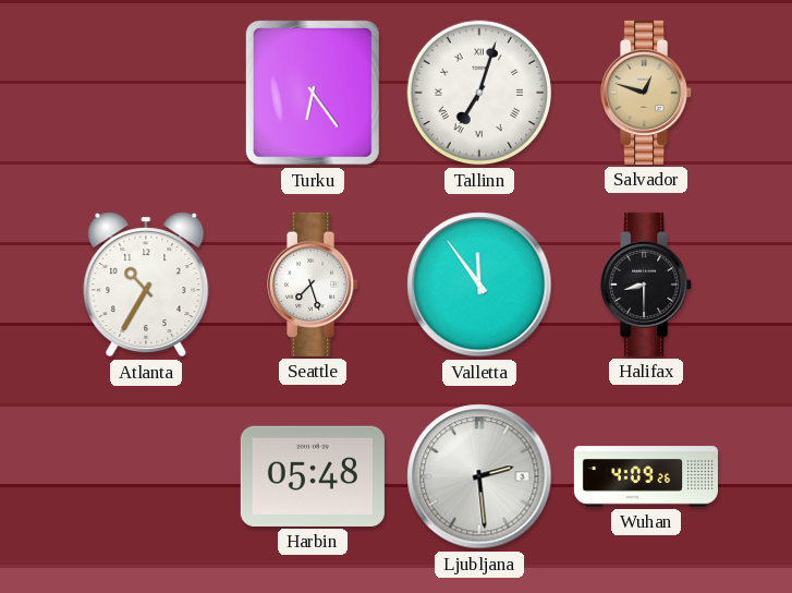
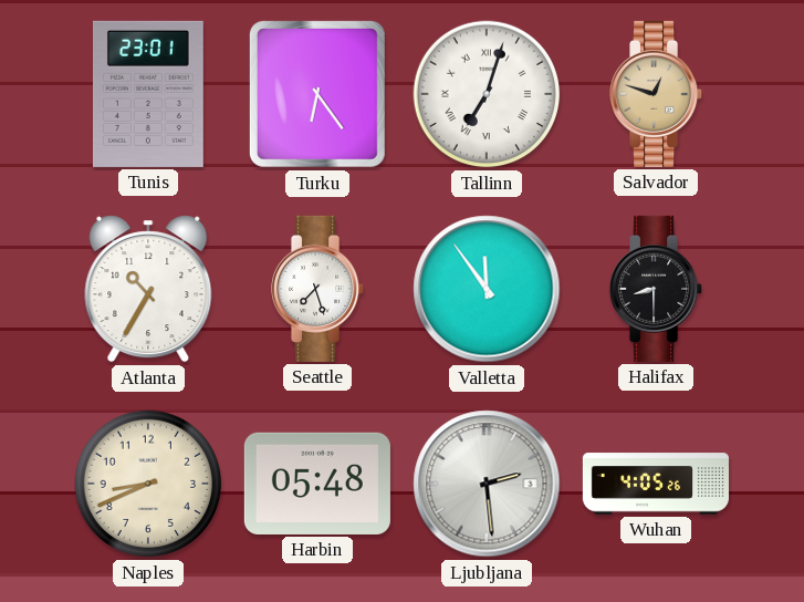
Tunis: none -> 23:01
Naples: none -> 8:41
Wuhan: 4:09 -> 4:05
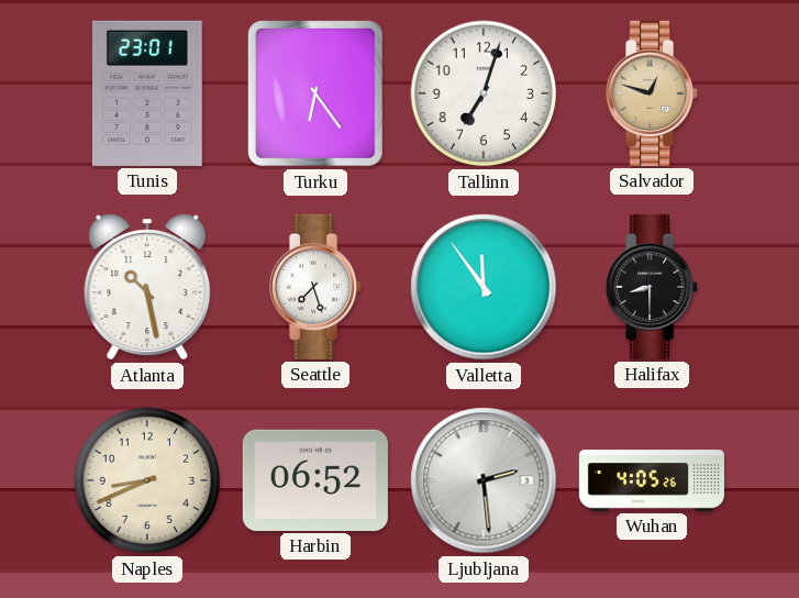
Tallinn numerals: Roman -> Arabic
Atlanta: 10:35 -> 10:28
Harbin: 05:48 -> 06:52
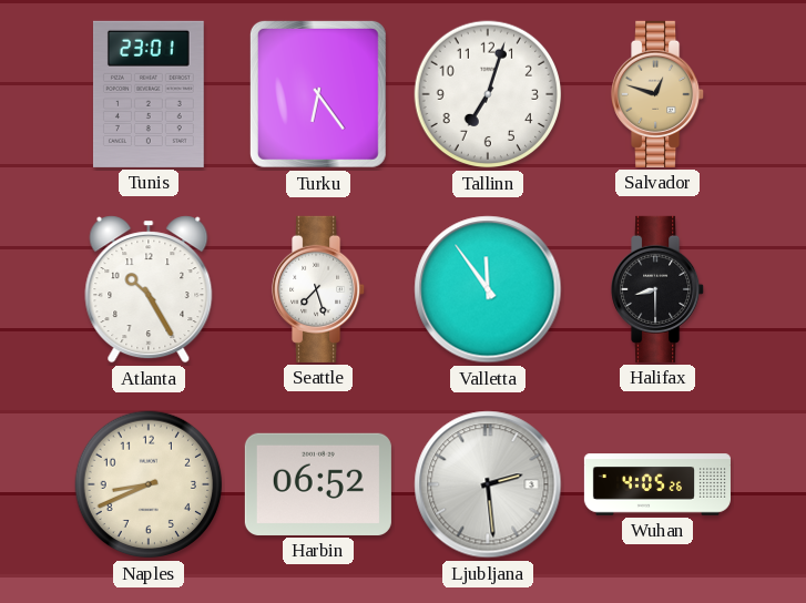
Atlanta: 10:28 -> 10:25
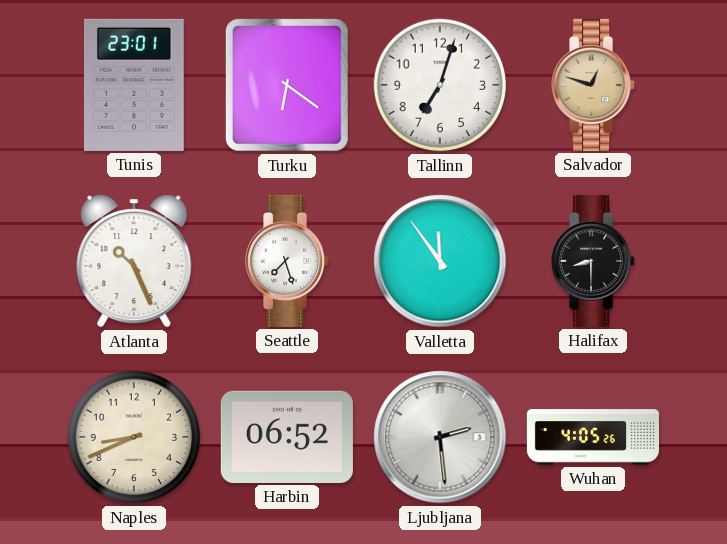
Turku: 6:24 -> 6:21
Atlanta: 10:25 -> 10:26
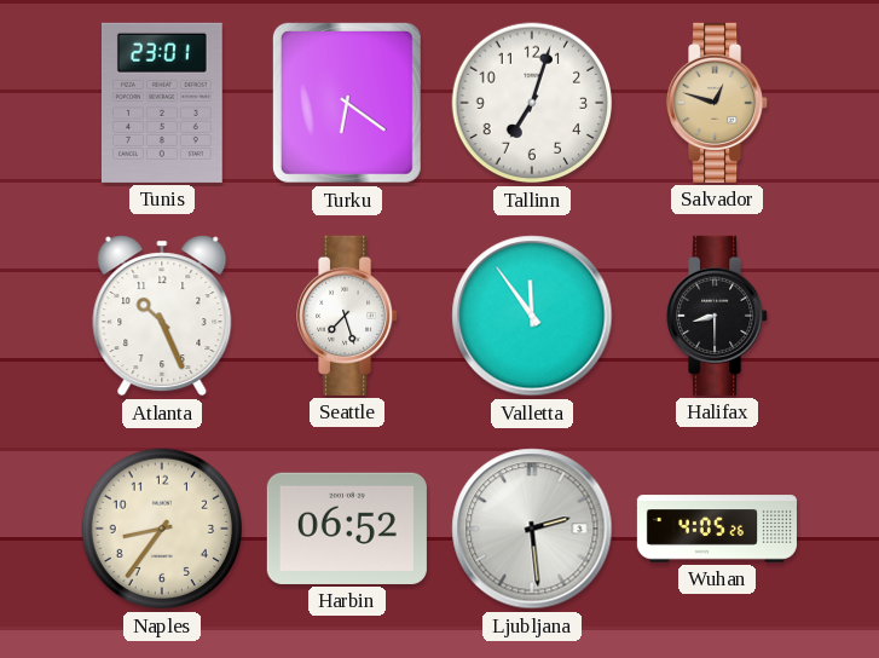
Naples: 8:41 -> 8:36
